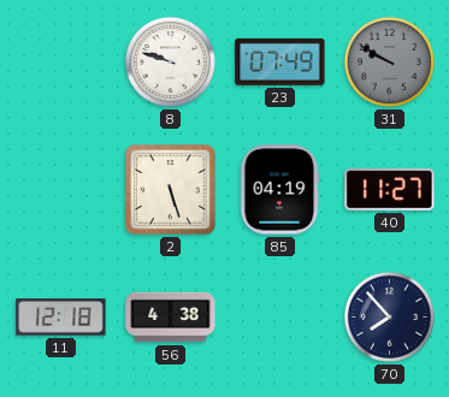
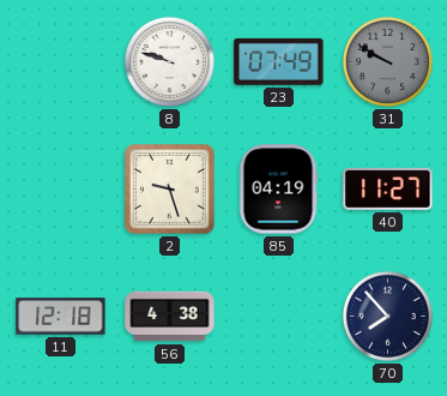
2: 5:27 -> 9:27
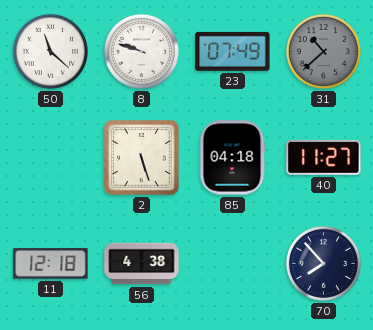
50: none -> 11:22
31: 9:50 -> 10:38
2: 9:27 -> 5:27
85: 04:19 -> 04:18
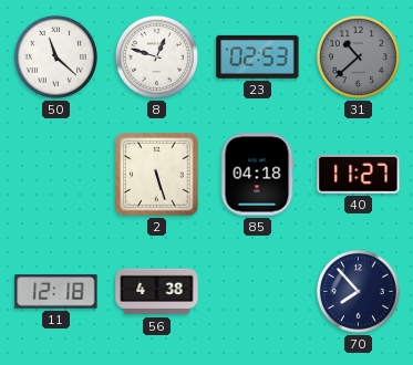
8: 9:48 -> 12:48
23: 07:49 -> 02:53
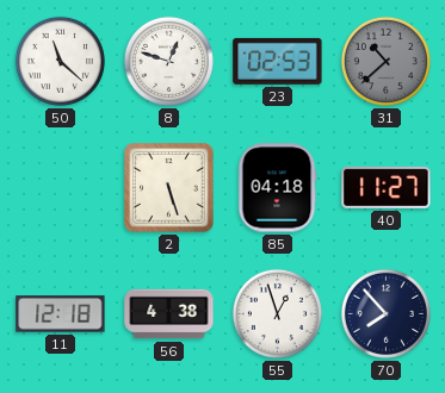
55: none -> 12:57
